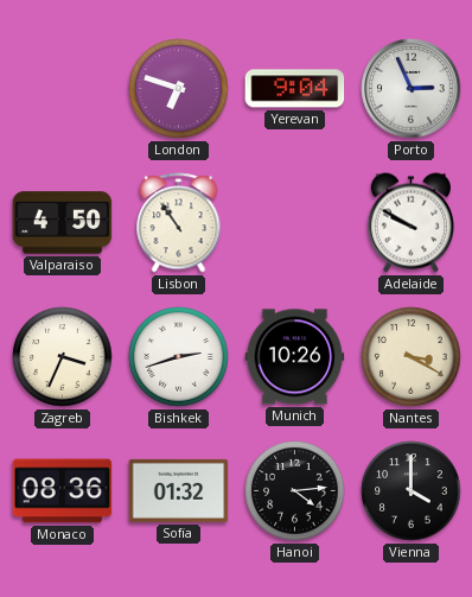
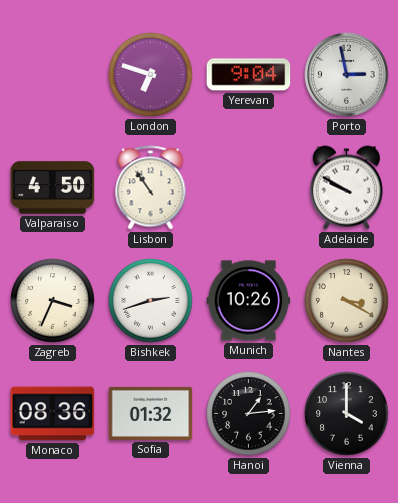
Porto: 2:56 -> 2:58
Hanoi: 4:14 -> 1:14
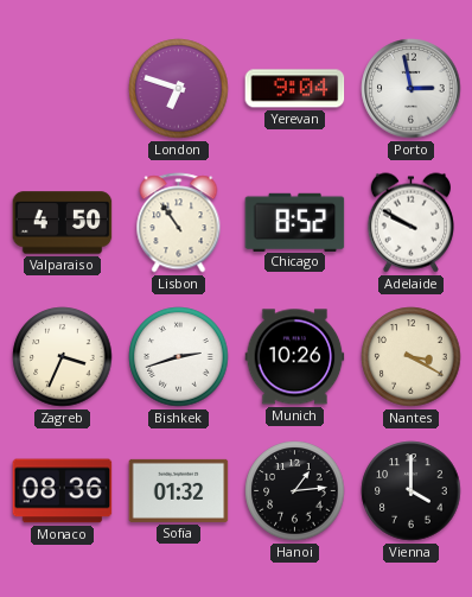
Chicago: none -> 8:52
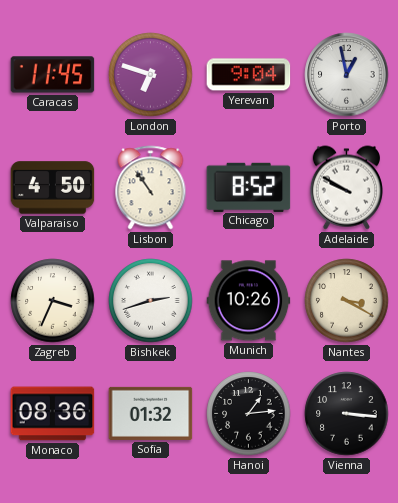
Caracas: none -> 11:45
Porto: 2:58 -> 12:58
Vienna: 4:00 -> 3:16
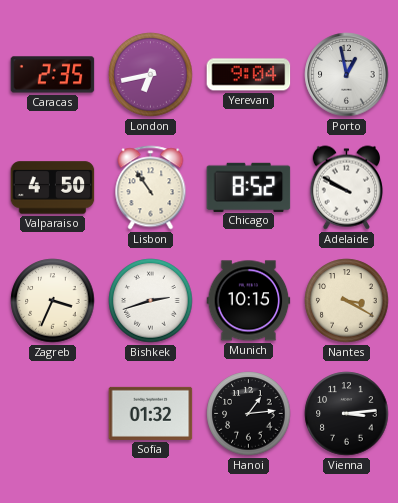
Caracas: 11:45 -> 2:35
London: 6:48 -> 6:43
Munich: 10:26 -> 10:15
Monaco: 08:36 -> none
Vienna: 3:16 -> 3:14
